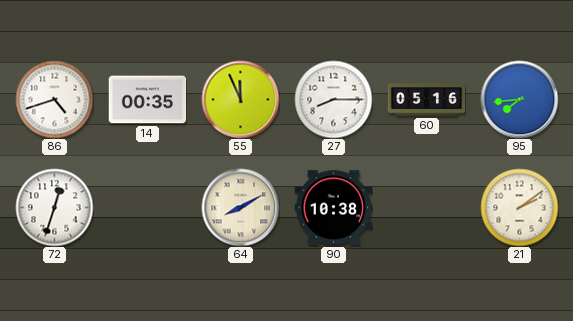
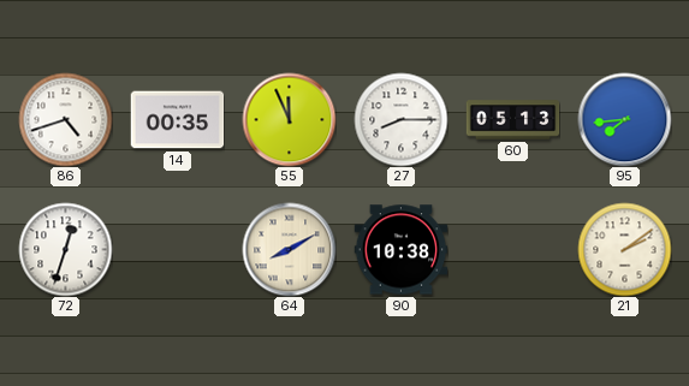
60: 05:16 -> 05:13
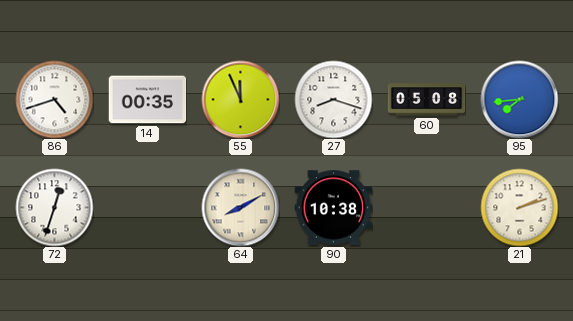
27: 8:15 -> 8:18
60: 05:13 -> 05:08
21: 2:09 -> 2:12
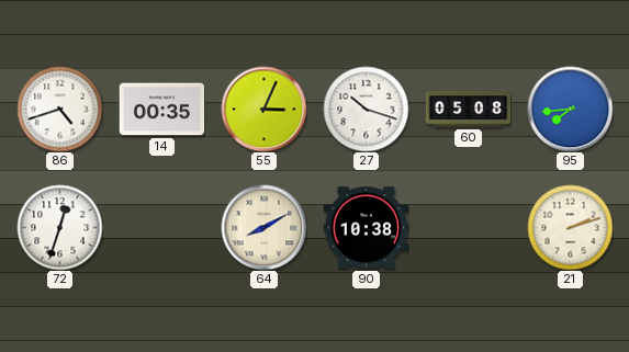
55: 11:56 -> 3:04
27: 8:18 -> 10:18
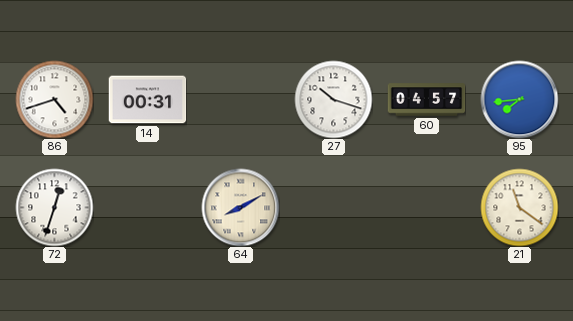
14: 00:35 -> 00:31
55: 3:04 -> none
60: 05:08 -> 04:57
90: 10:38 -> none
21: 2:12 -> 11:21
